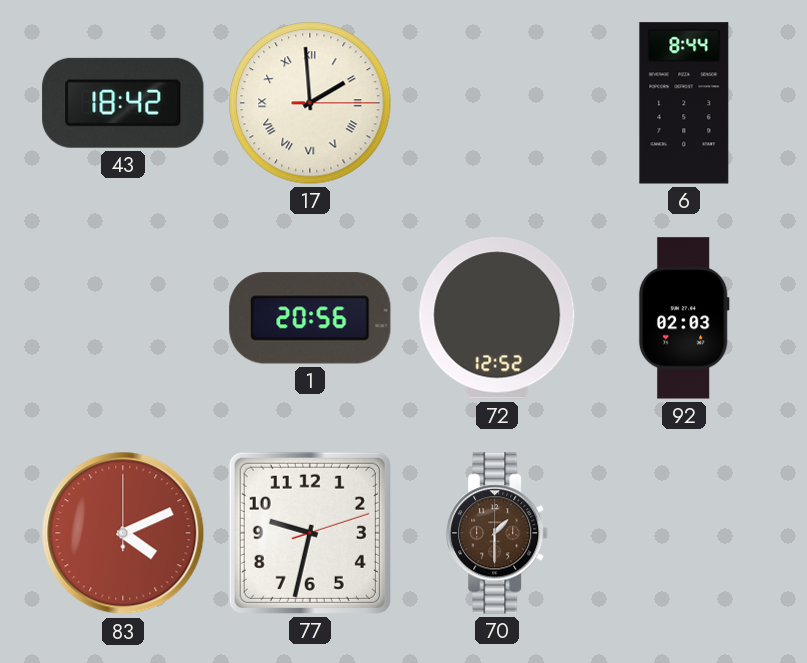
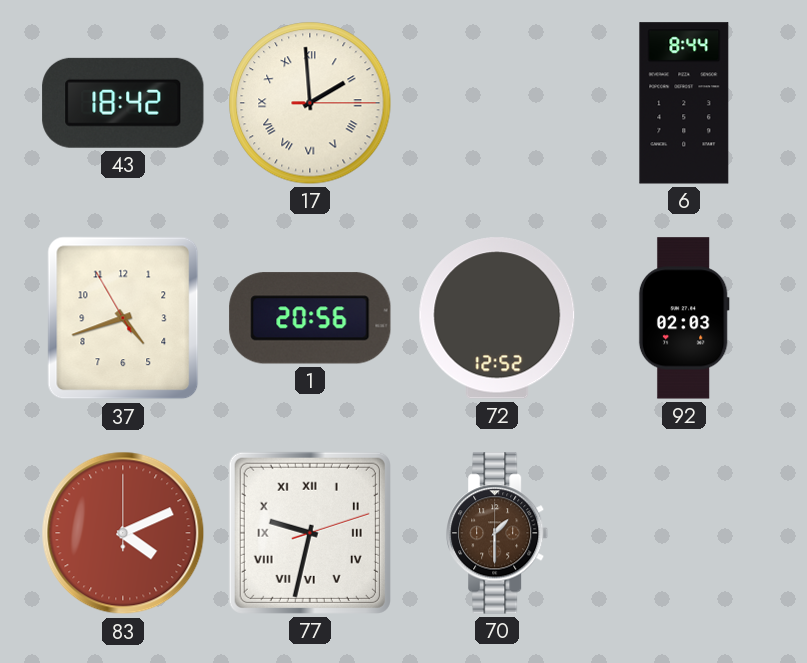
37: none -> 4:41
77 numerals: Arabic -> Roman
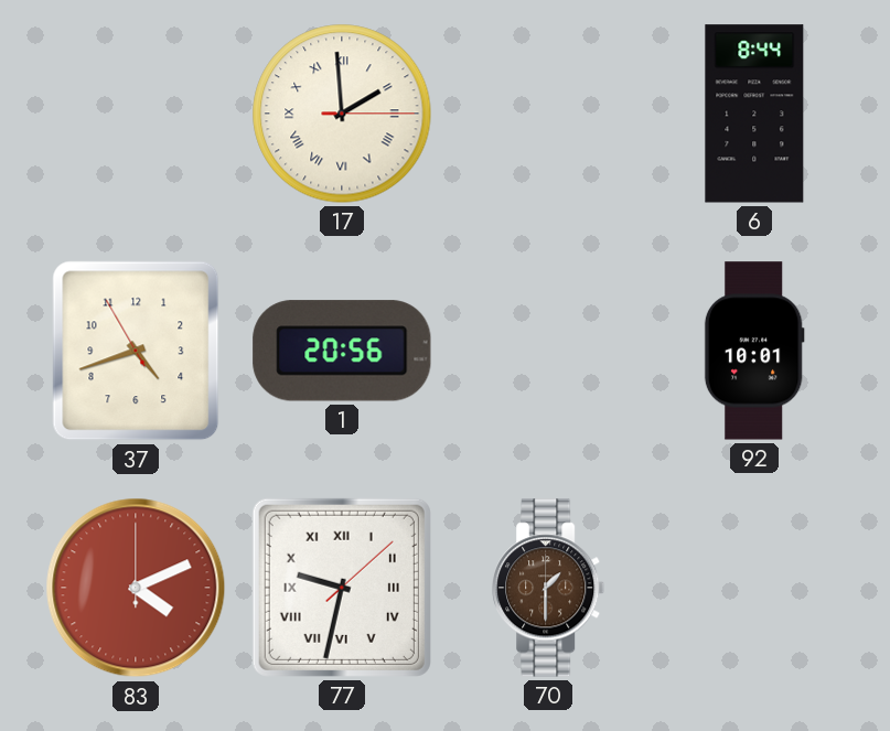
43: 18:42 -> none
72: 12:52 -> none
92: 02:03 -> 10:01
77: 9:32:12 -> 9:32:08
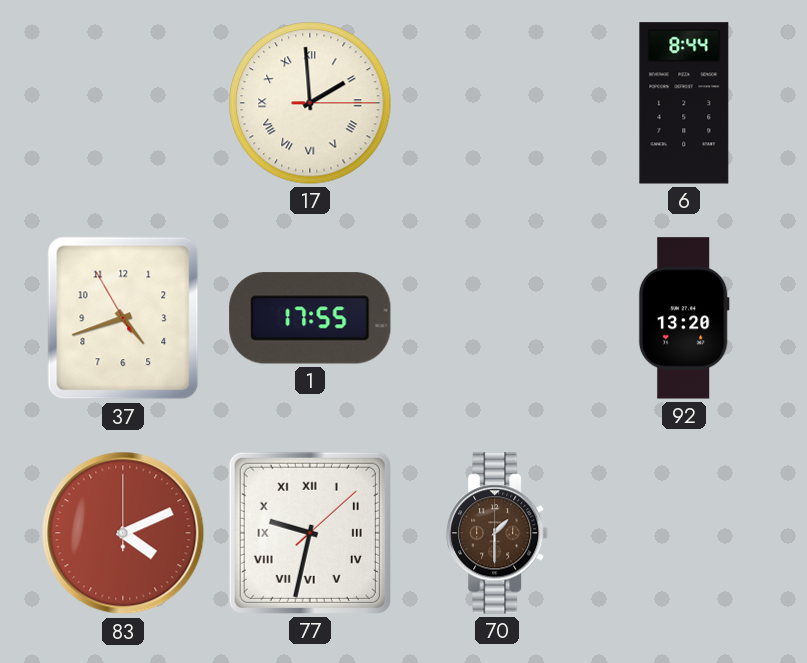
1: 20:56 -> 17:55
92: 10:01 -> 13:20
